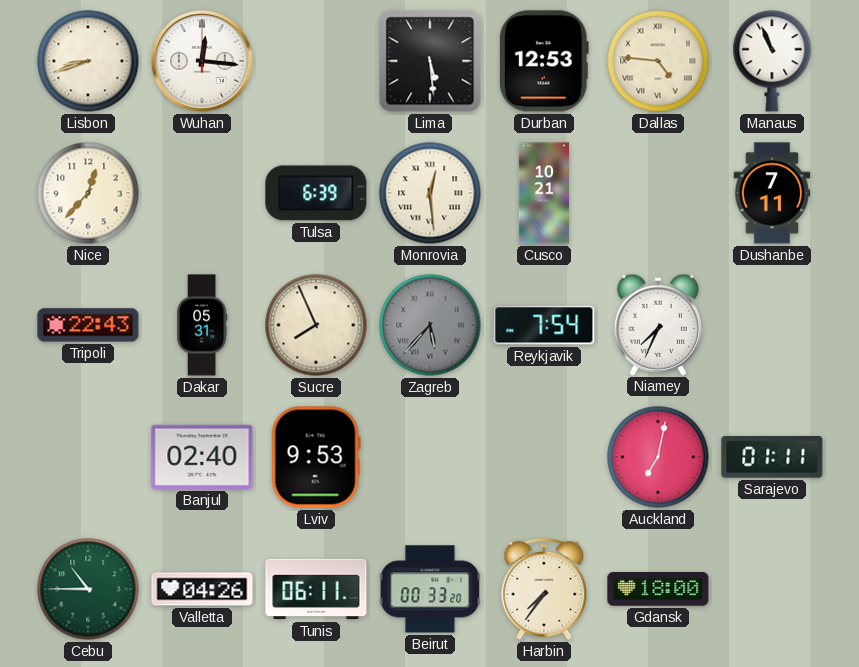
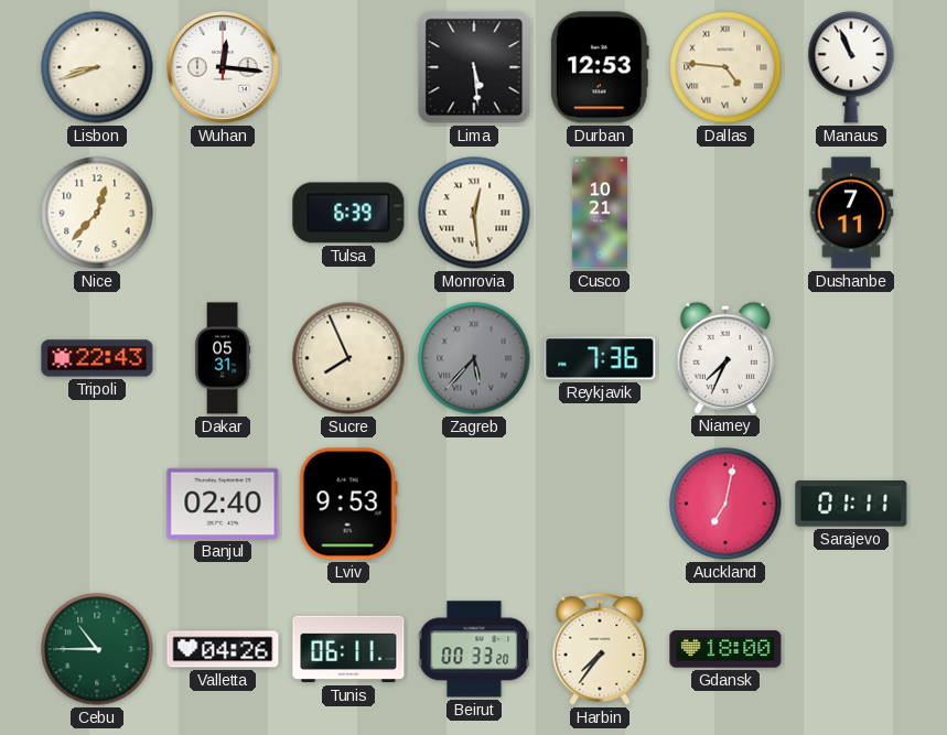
Reykjavik: 7:54 -> 7:36
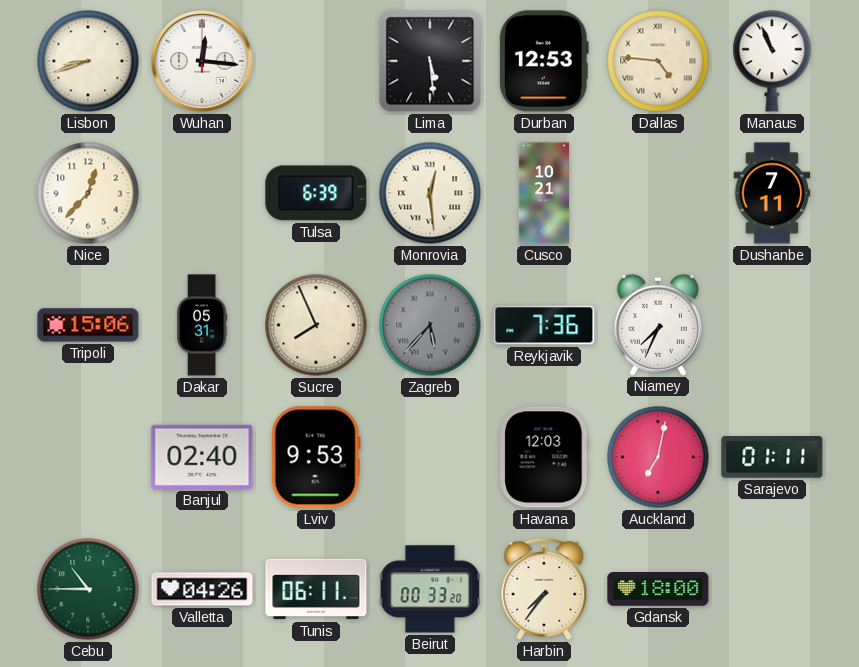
Tripoli: 22:43 -> 15:06
Havana: none -> 12:03
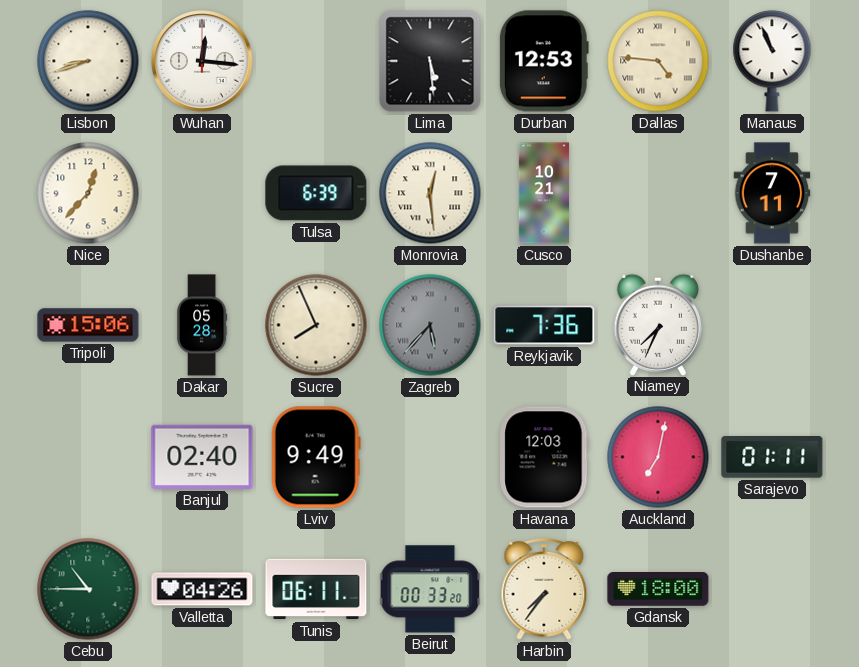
Dakar: 05:31 -> 05:28
Lviv: 9:53 -> 9:49
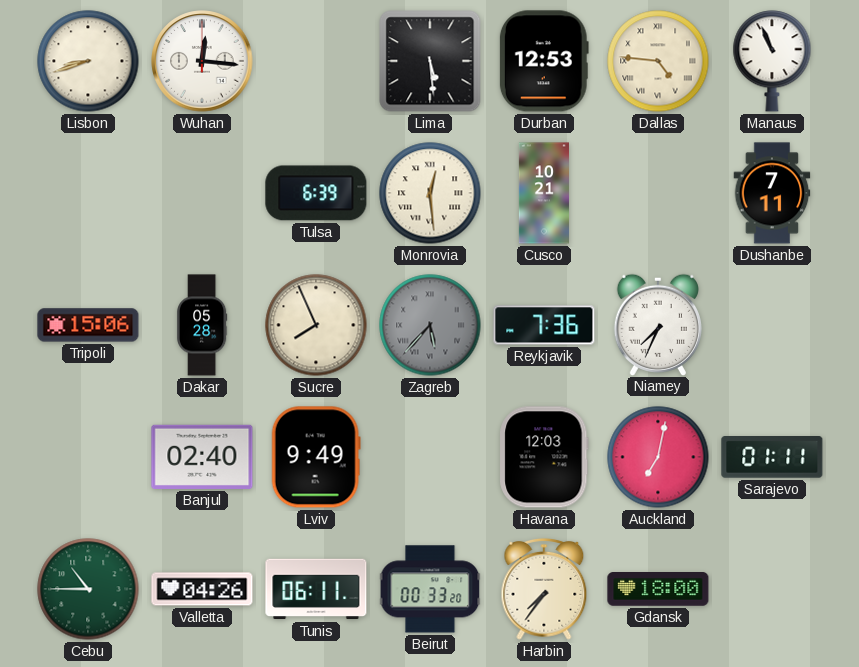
Nice: 12:37 -> none
